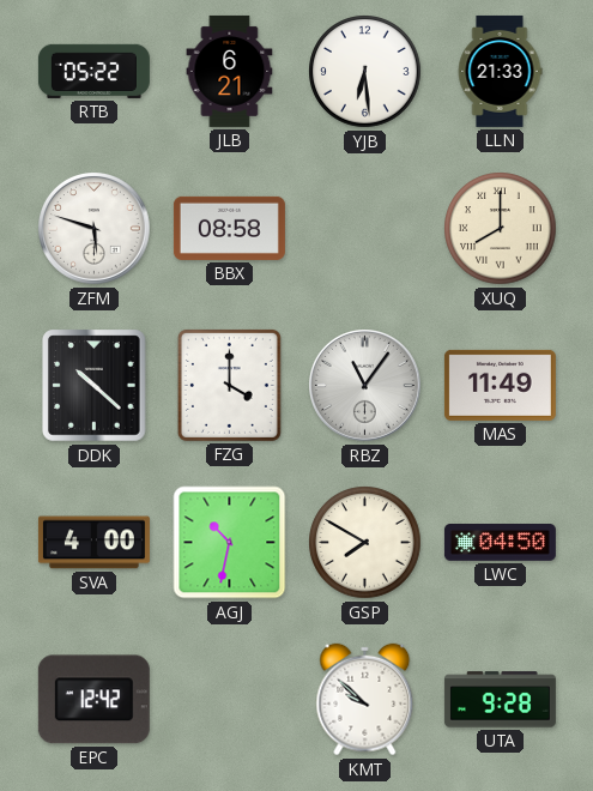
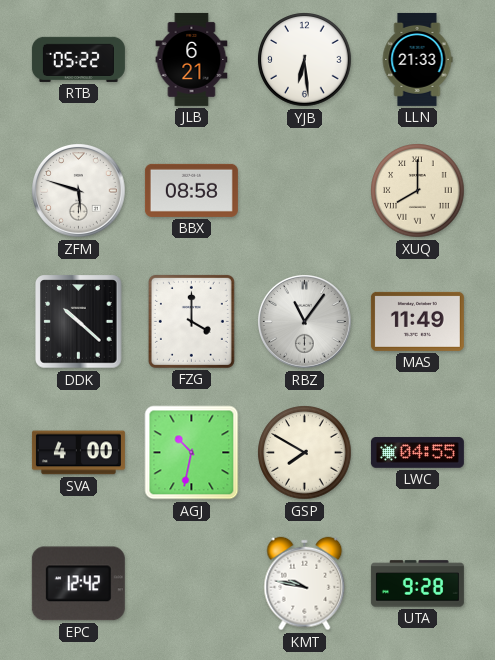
LWC: 04:50 -> 04:55
KMT: 9:52 -> 9:47
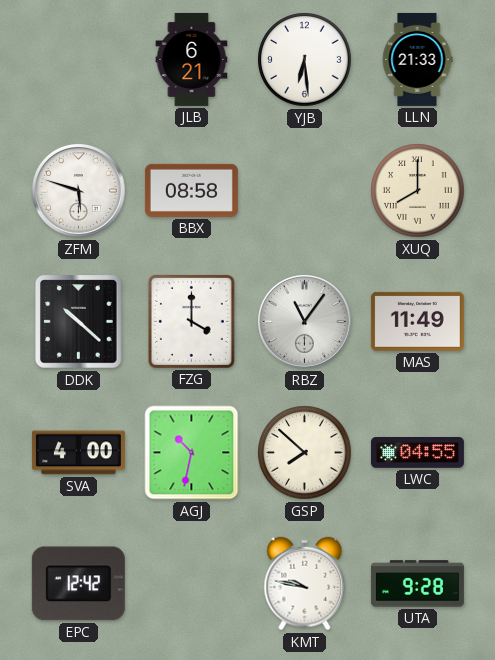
RTB: 05:22 -> none
GSP: 7:50 -> 7:52
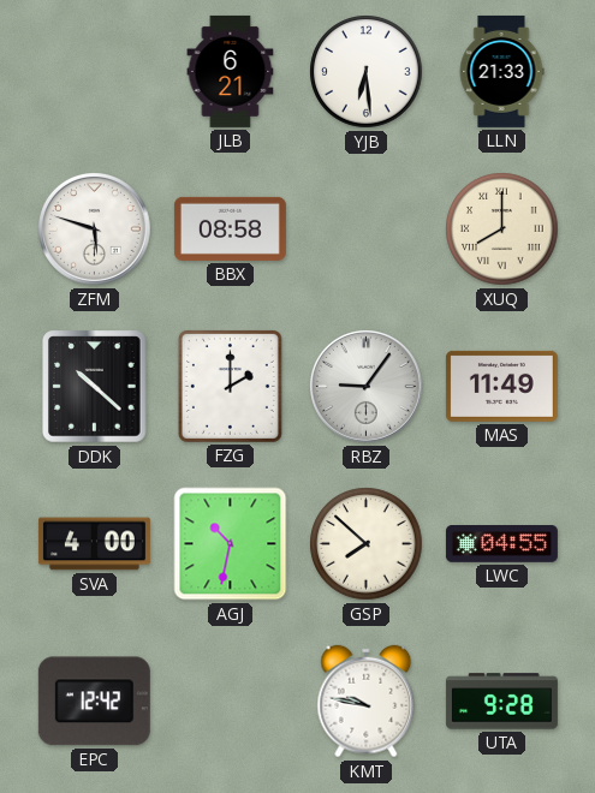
FZG: 4:00 -> 2:00
RBZ: 11:06 -> 9:06
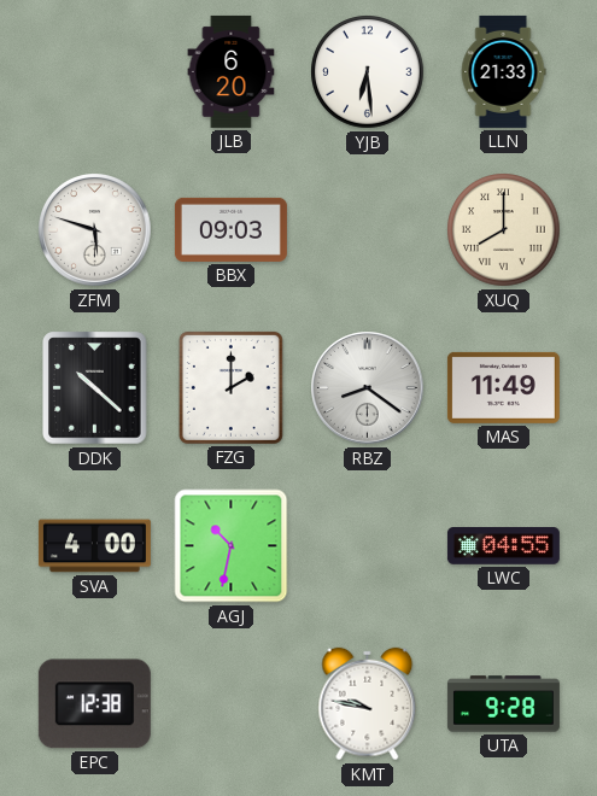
JLB: 6:21 -> 6:20
BBX: 08:58 -> 09:03
RBZ: 9:06 -> 8:21
GSP: 7:52 -> none
EPC: 12:42 -> 12:38
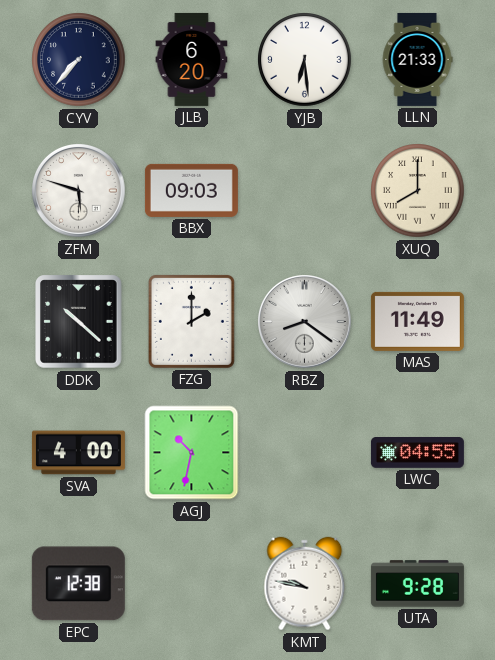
CYV: none -> 7:37
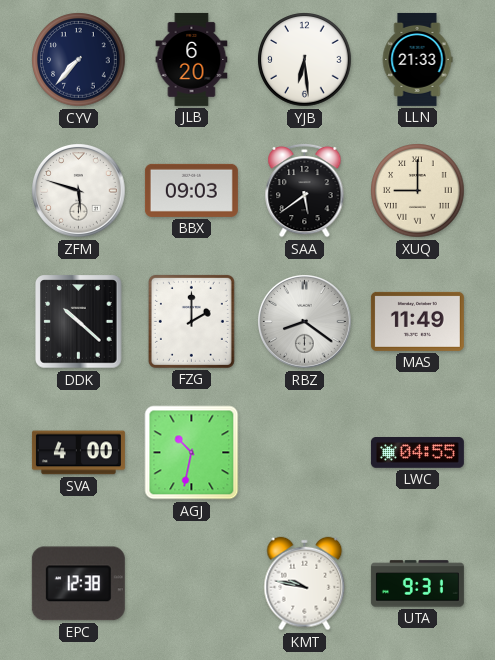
SAA: none -> 5:39
XUQ: 8:00 -> 9:00
UTA: 9:28 -> 9:31
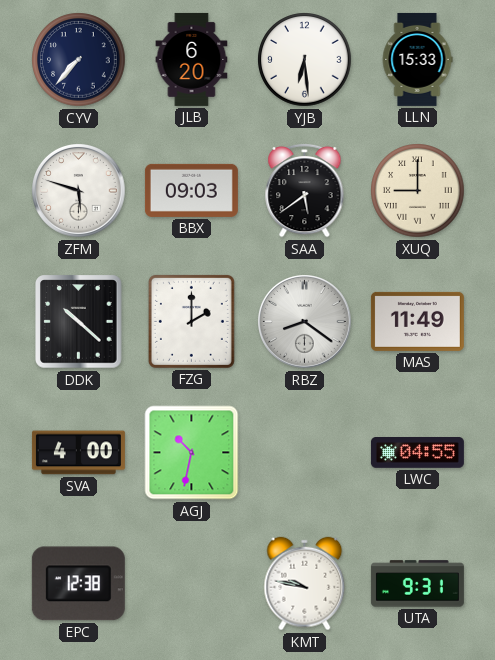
LLN: 21:33 -> 15:33
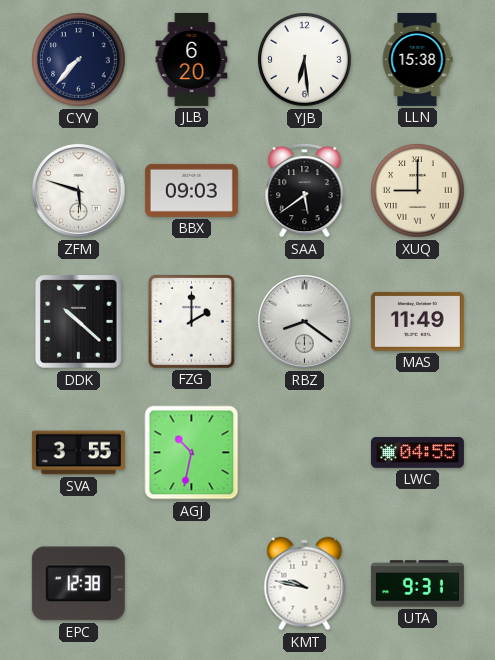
LLN: 15:33 -> 15:38
SVA: 4:00 -> 3:55
